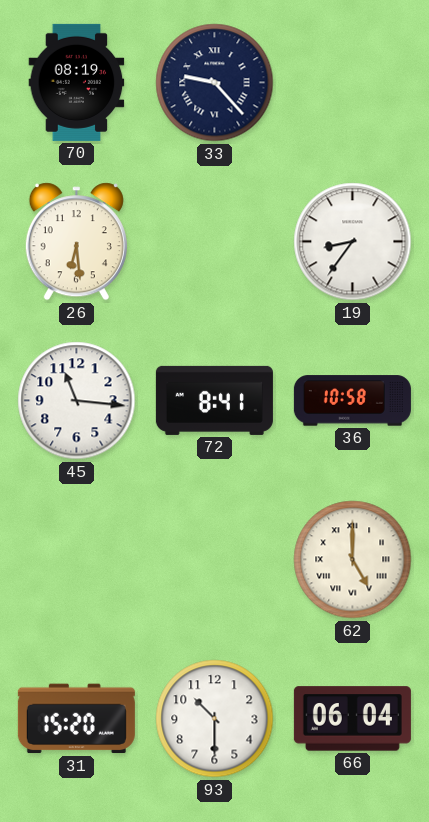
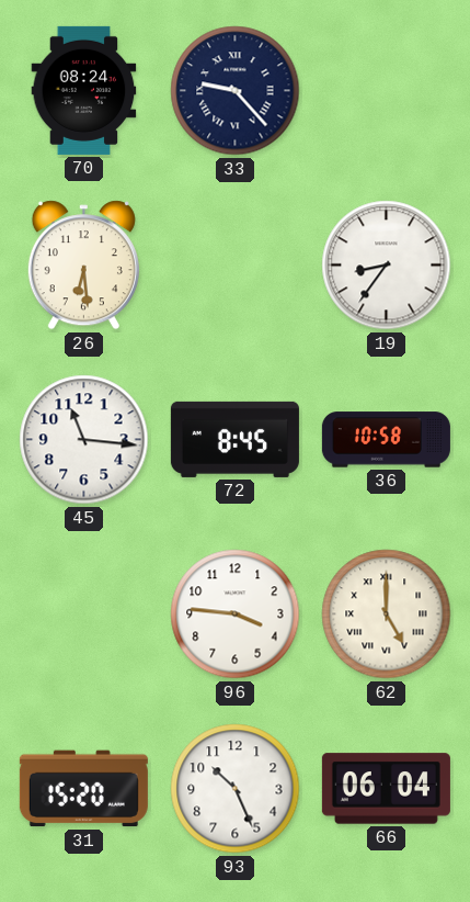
70: 08:19 -> 08:24
72: 8:41 -> 8:45
96: none -> 3:46
93: 10:30 -> 10:26
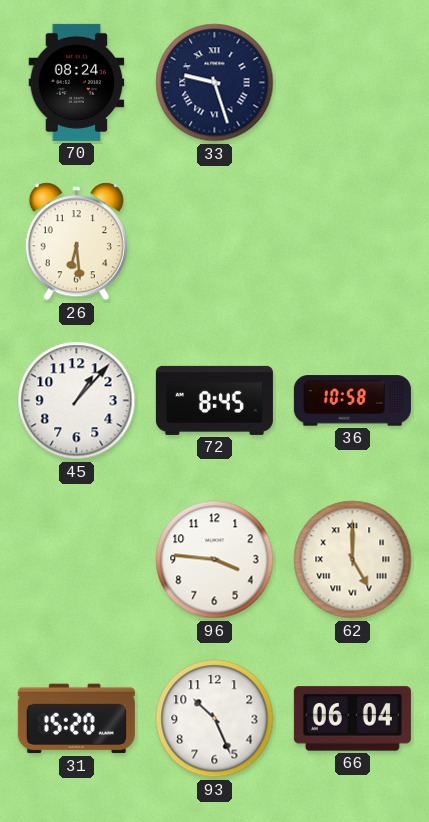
33: 9:23 -> 9:27
19: 8:36 -> none
45: 11:16 -> 1:07
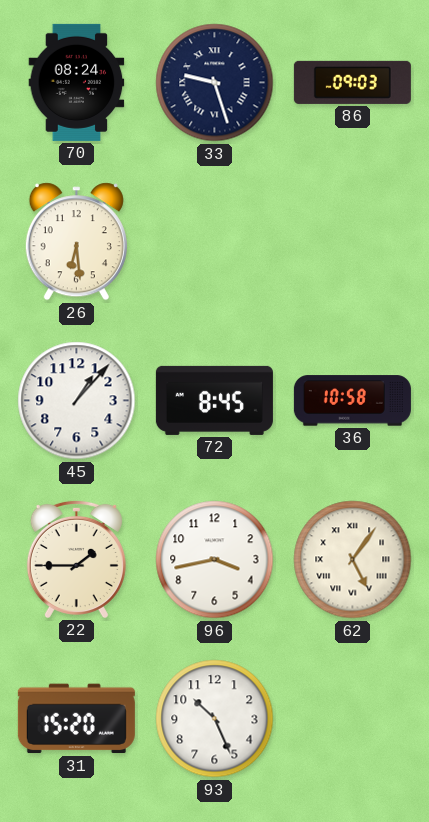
86: none -> 09:03
22: none -> 1:45
96: 3:46 -> 3:43
62: 5:00 -> 5:06
66: 06:04 -> none
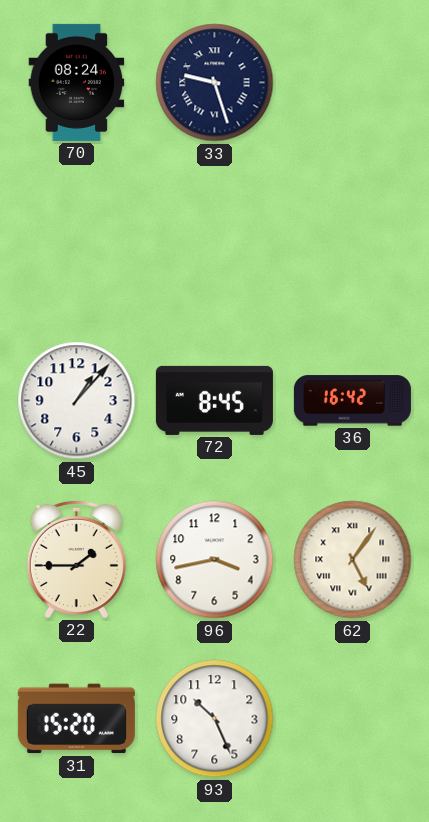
86: 09:03 -> none
26: 6:29 -> none
36: 10:58 -> 16:42
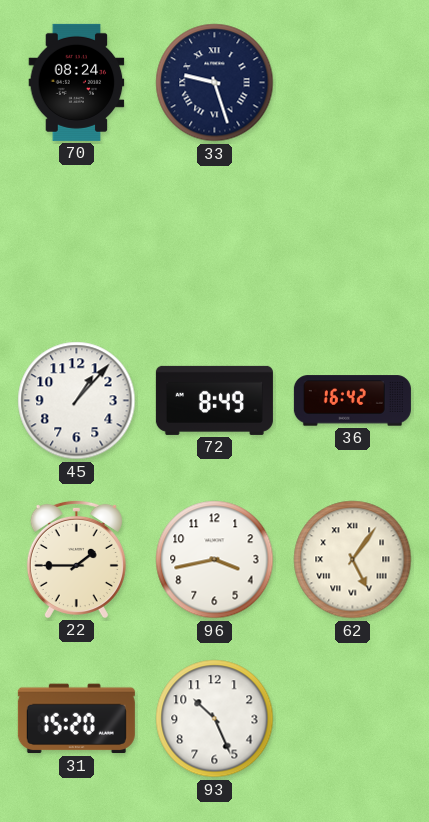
72: 8:45 -> 8:49
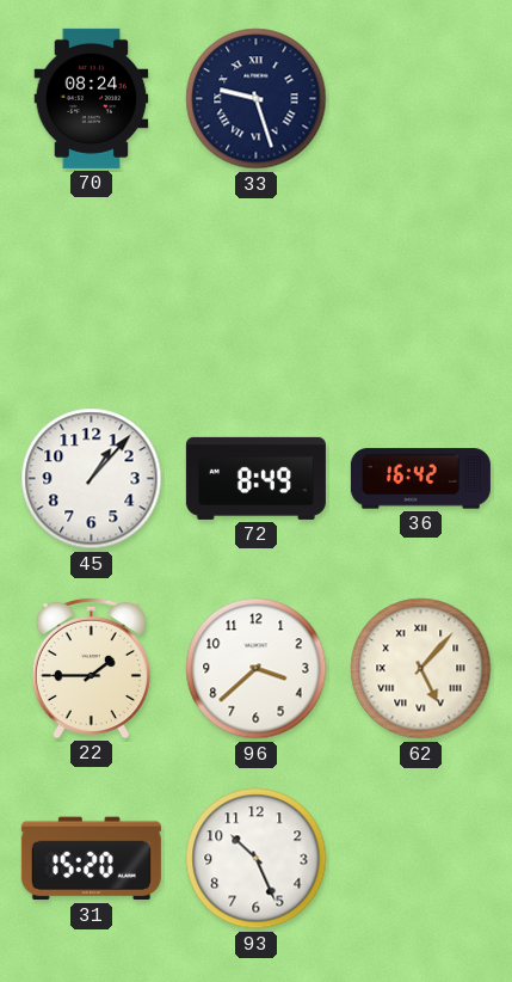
96: 3:43 -> 3:38
62: 5:06 -> 5:07
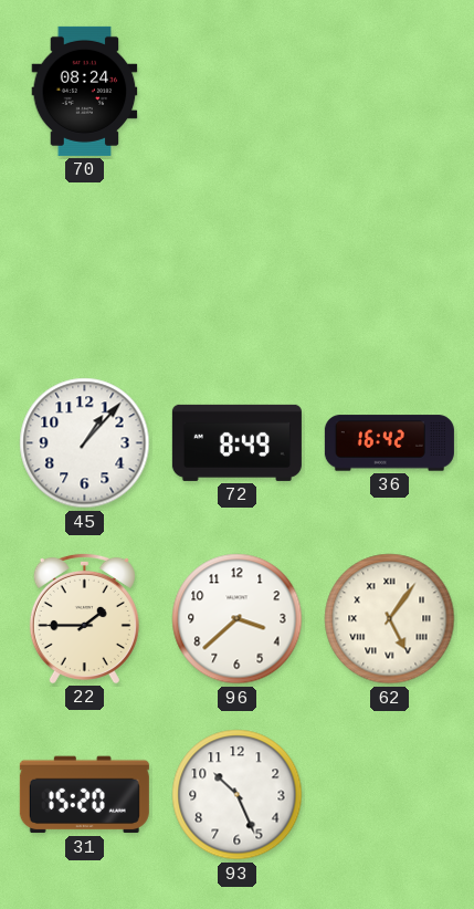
33: 9:27 -> none
62: 5:07 -> 5:06
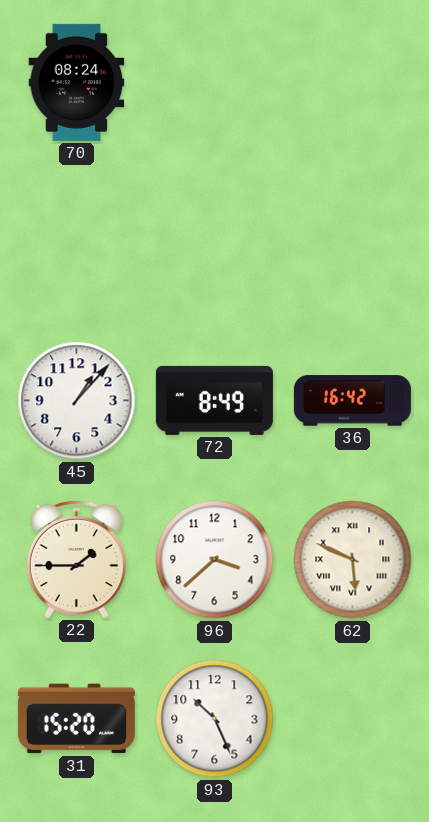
62: 5:06 -> 5:49
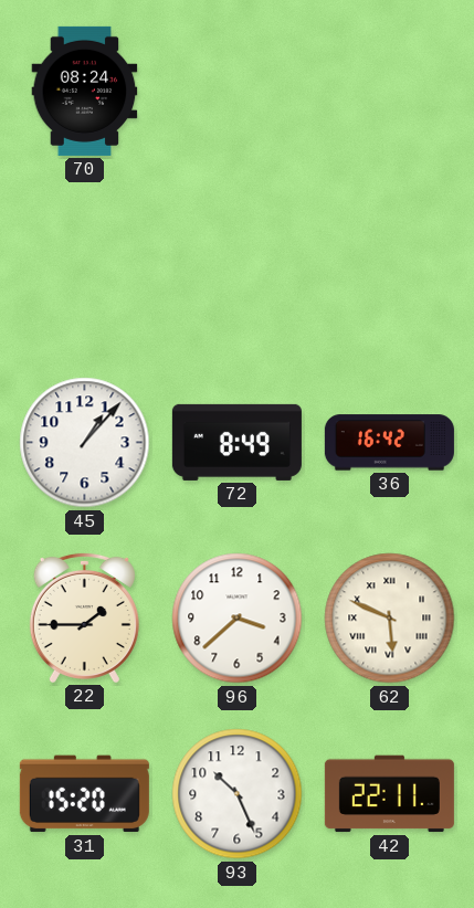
42: none -> 22:11
